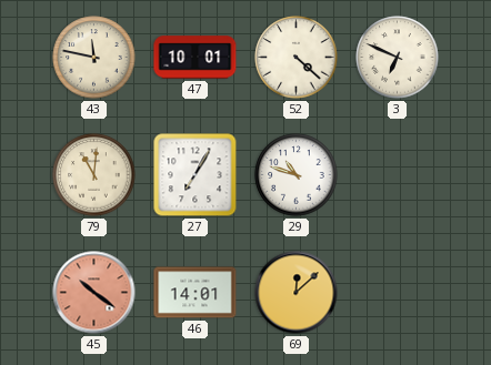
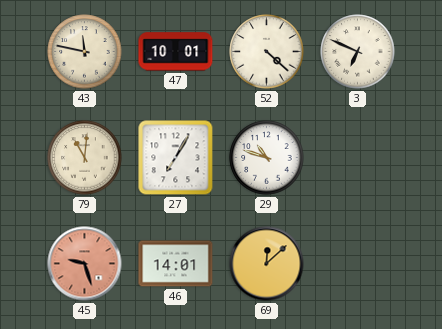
45: 10:21 -> 9:27
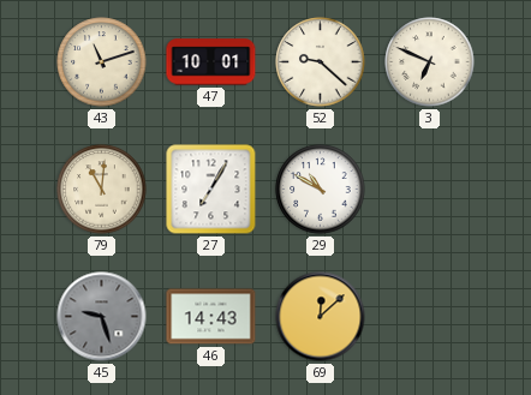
43: 11:47 -> 11:12
52: 4:22 -> 9:22
29: 10:48 -> 10:50
45 dial: salmon -> grey
46: 14:01 -> 14:43
